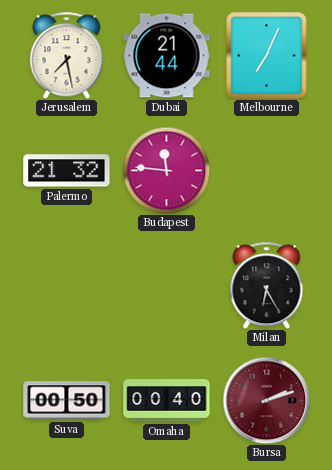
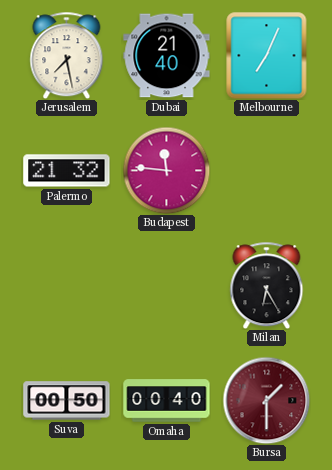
Dubai: 21:44 -> 21:40
Bursa: 2:12 -> 1:30
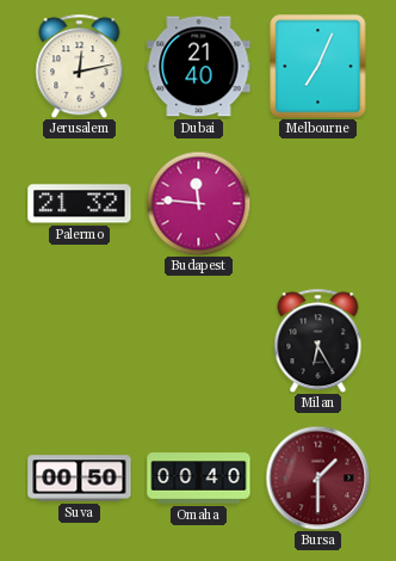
Jerusalem: 7:28 -> 12:13
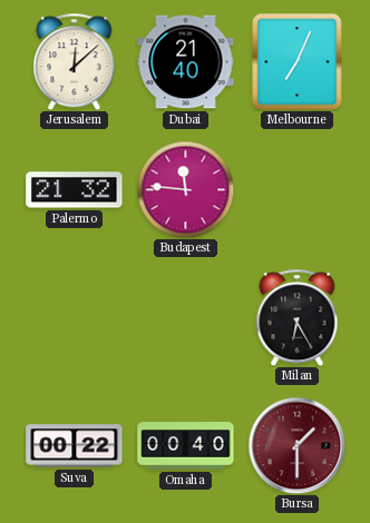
Jerusalem: 12:13 -> 12:08
Suva: 00:50 -> 00:22
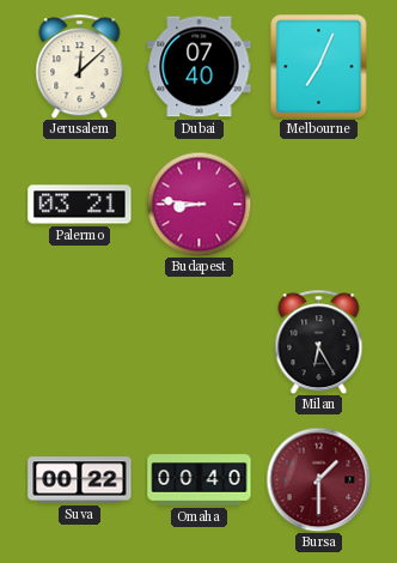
Dubai: 21:40 -> 07:40
Palermo: 21:32 -> 03:21
Budapest: 11:46 -> 8:46
